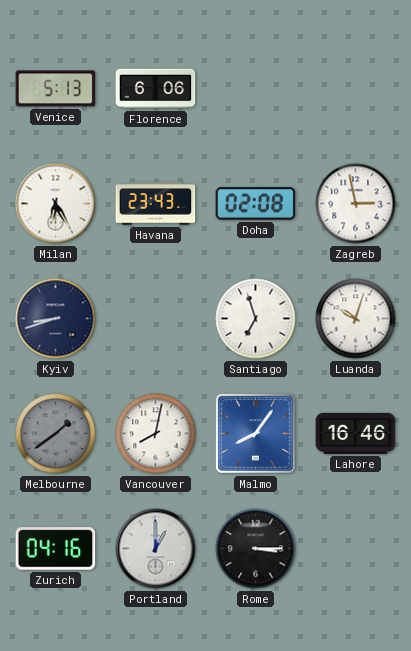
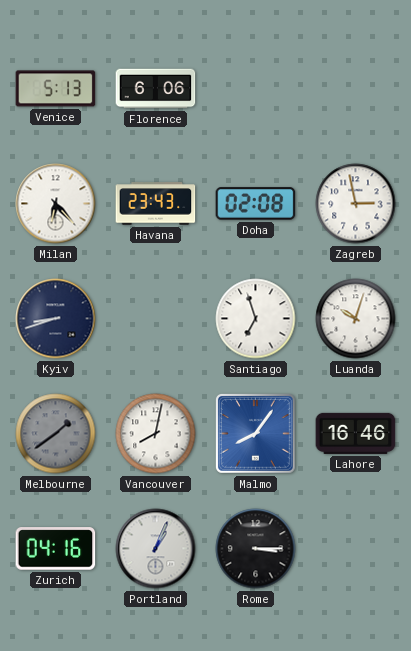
Milan: 6:25 -> 6:23
Portland: 1:00 -> 1:04
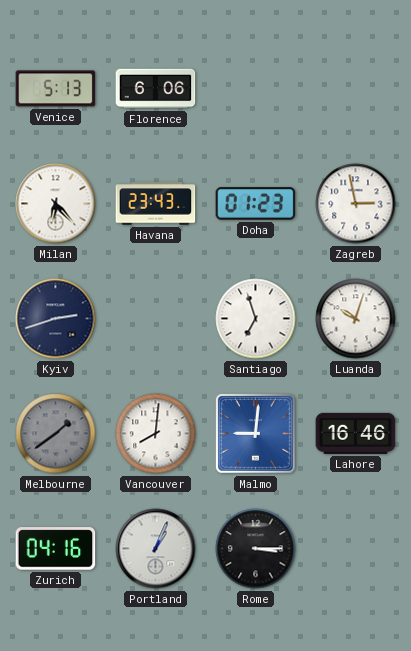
Doha: 02:08 -> 01:23
Kyiv: 8:42 -> 2:42
Vancouver: 8:02 -> 8:01
Malmo: 8:06 -> 9:01
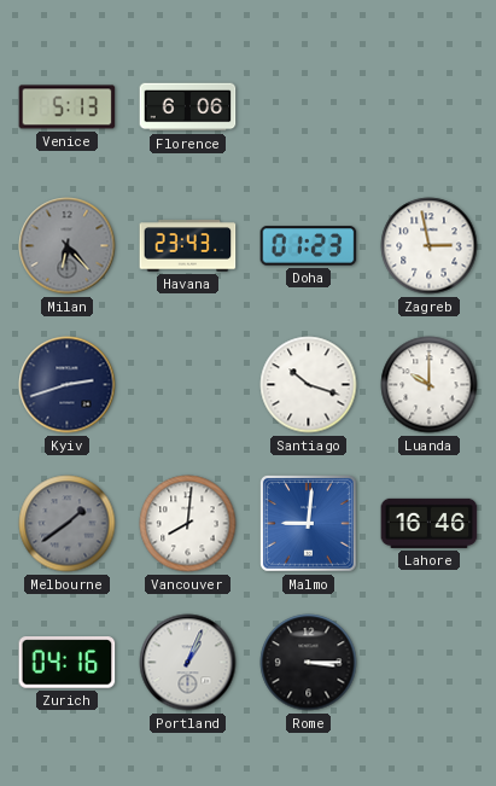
Milan dial: white -> grey
Santiago: 6:57 -> 10:18
Luanda: 10:03 -> 10:00
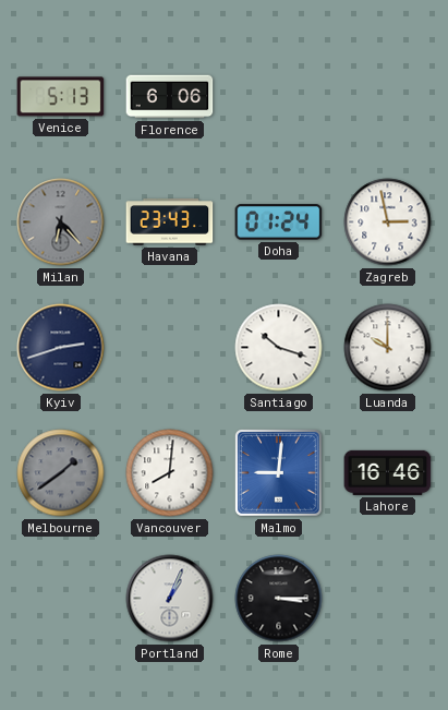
Doha: 01:23 -> 01:24
Zurich: 04:16 -> none
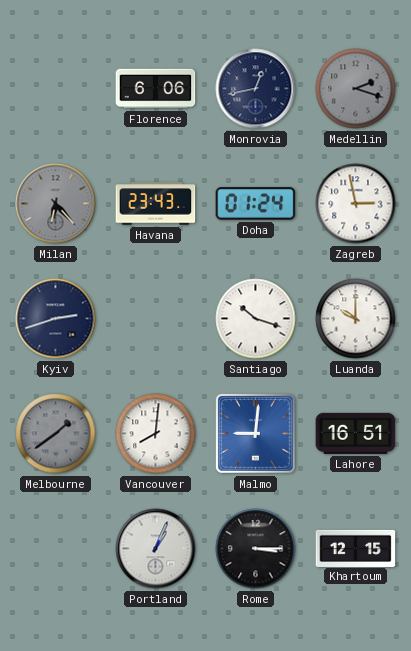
Venice: 5:13 -> none
Monrovia: none -> 12:43
Medellin: none -> 2:18
Lahore: 16:46 -> 16:51
Khartoum: none -> 12:15
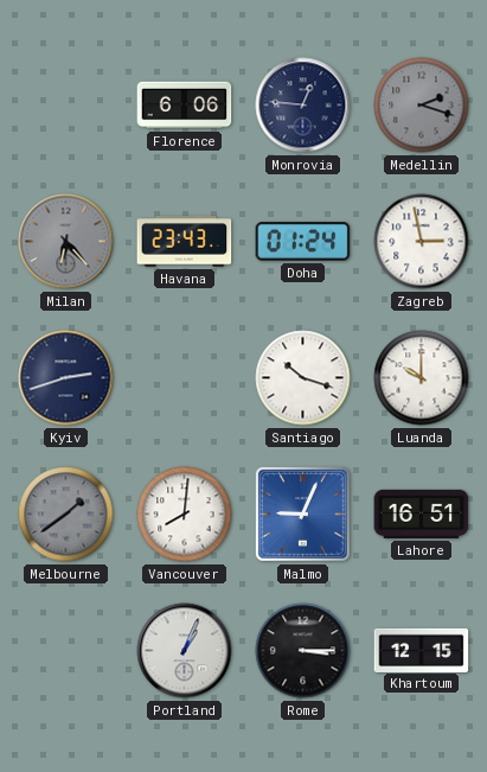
Monrovia: 12:43 -> 12:46
Malmo: 9:01 -> 9:04
